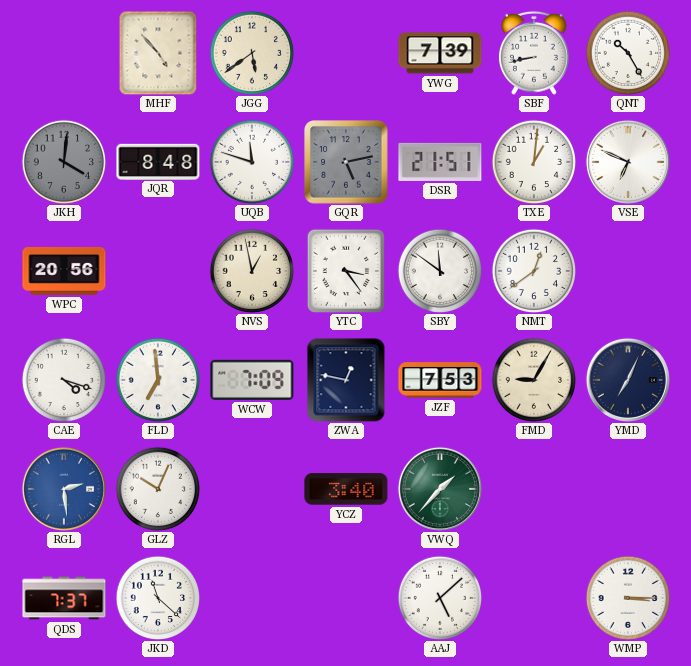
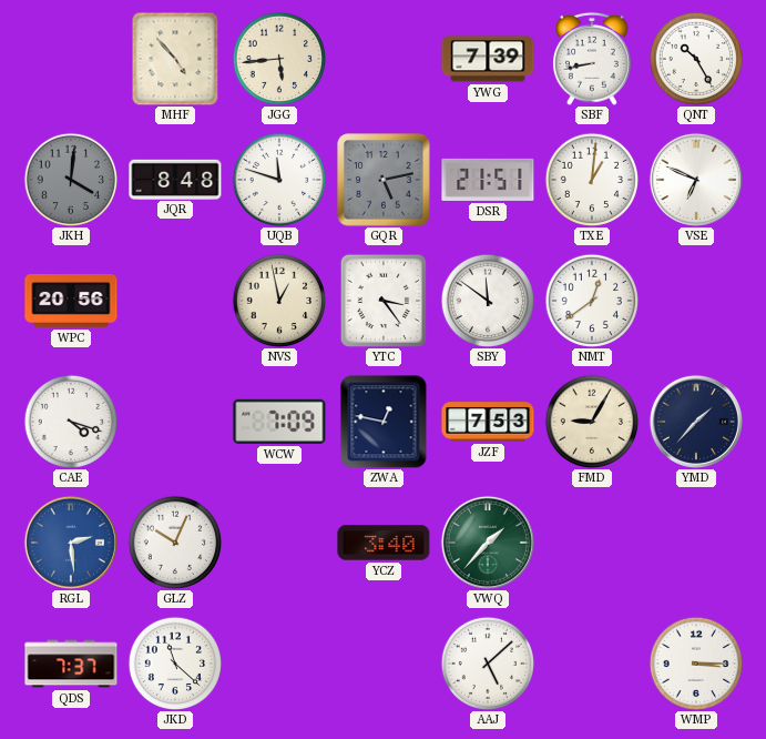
JGG: 5:39 -> 5:44
FLD: 6:59 -> none
YMD: 7:04 -> 1:37
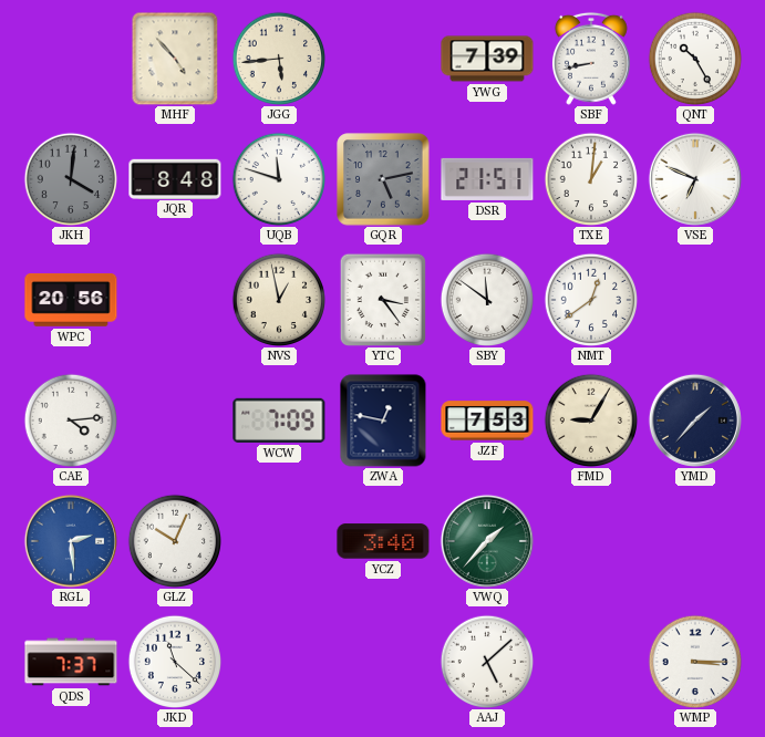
CAE: 4:18 -> 4:14
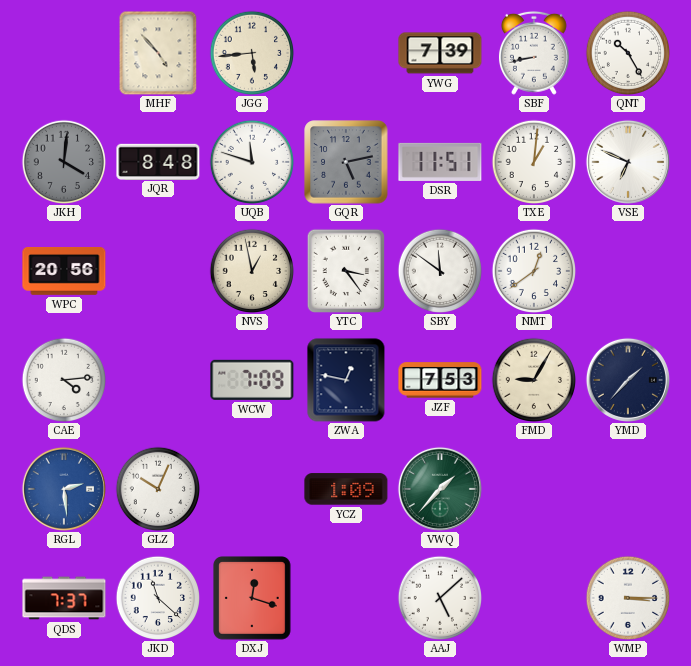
DSR: 21:51 -> 11:51
YCZ: 3:40 -> 1:09
DXJ: none -> 12:18
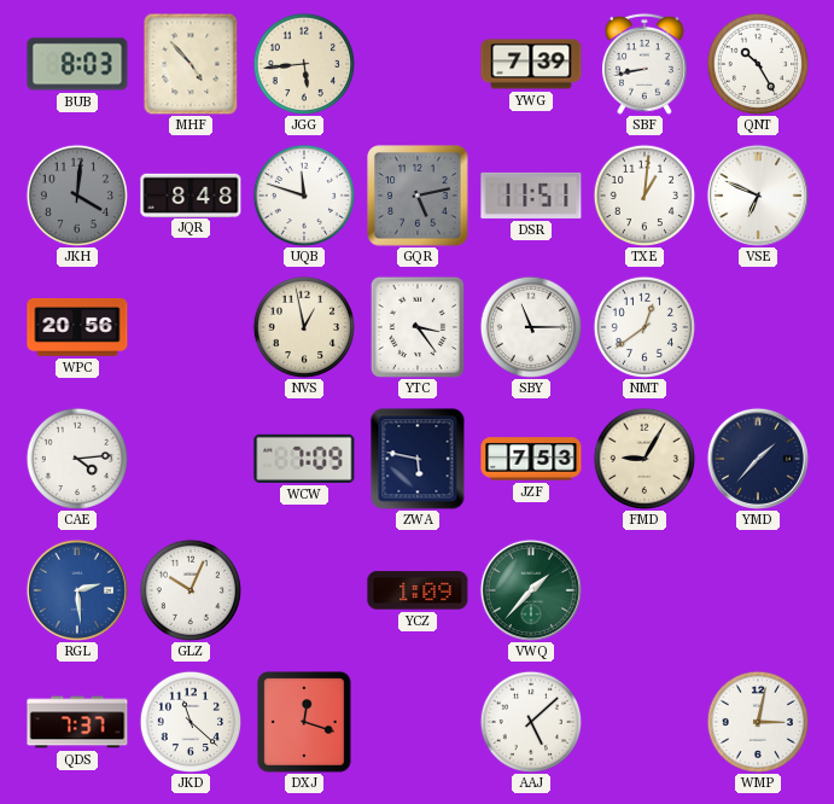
BUB: none -> 8:03
SBY: 11:51 -> 11:15
ZWA: 12:47 -> 5:47
WMP: 3:15 -> 3:02
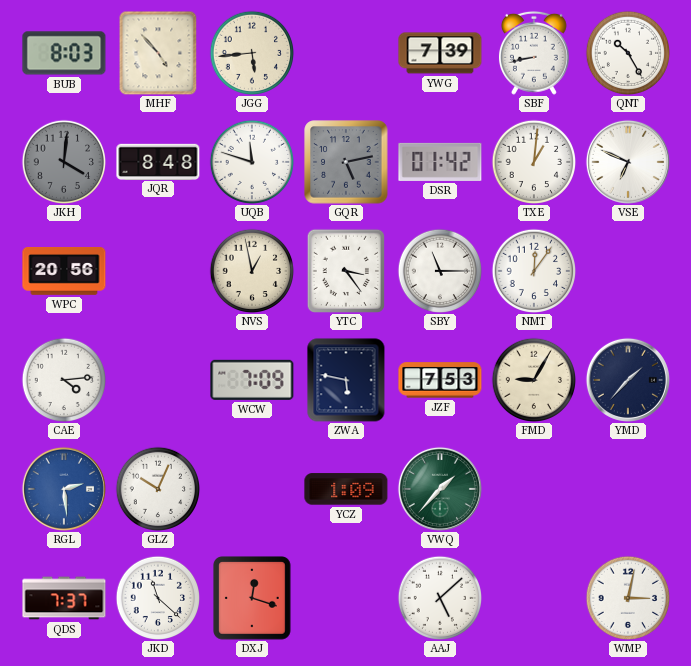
DSR: 11:51 -> 01:42
NMT: 12:39 -> 12:06
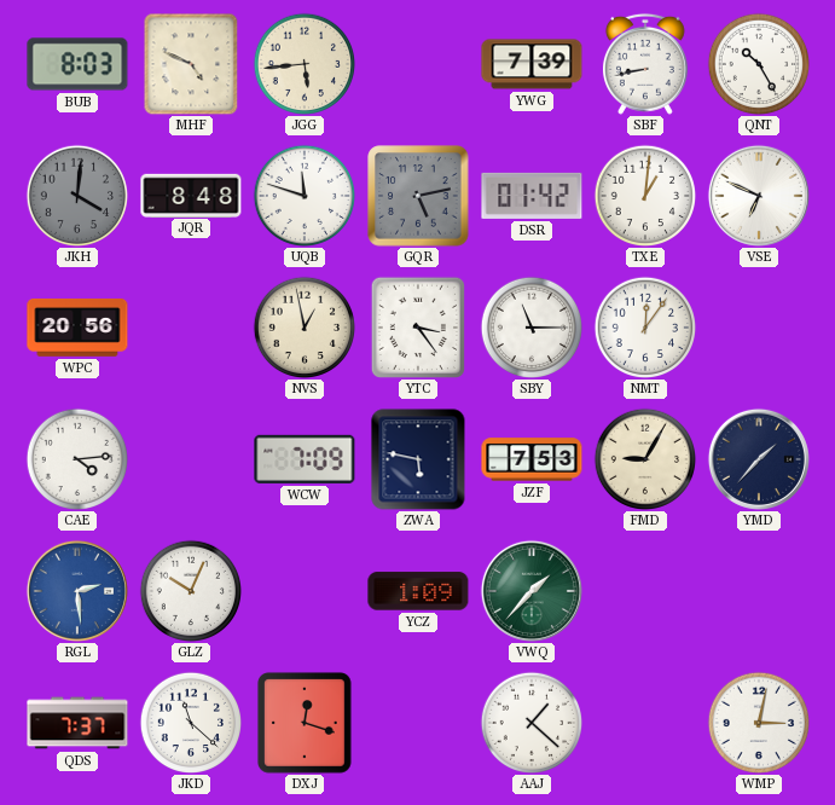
MHF: 4:53 -> 4:49
AAJ: 5:08 -> 1:22
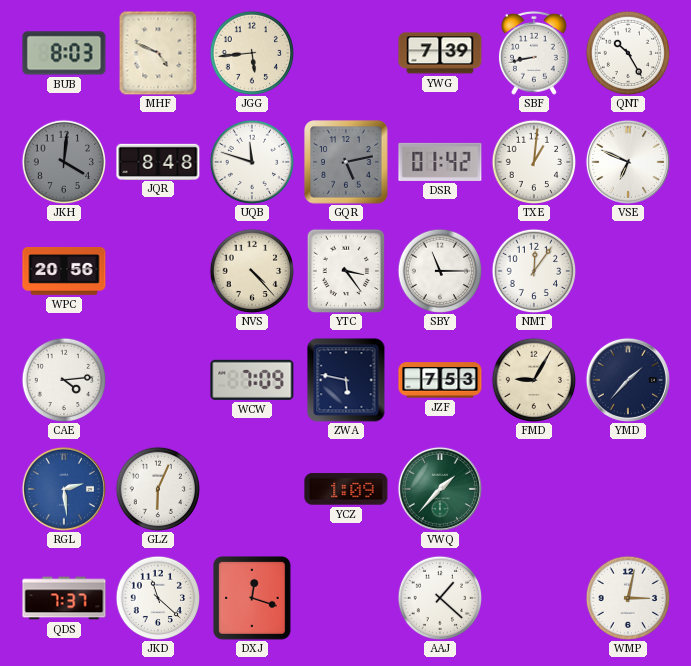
NVS: 12:58 -> 4:23
GLZ: 10:04 -> 6:04
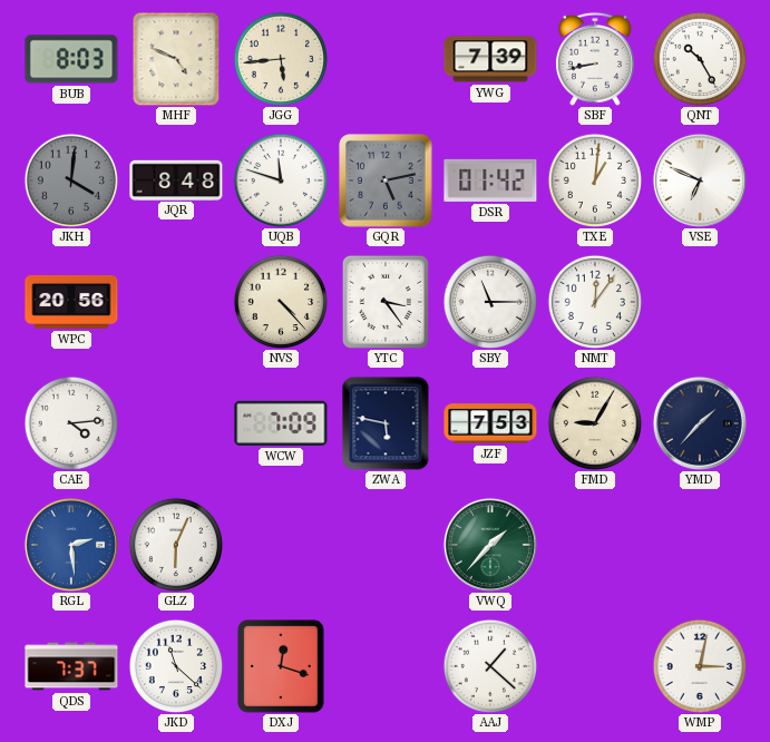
YCZ: 1:09 -> none
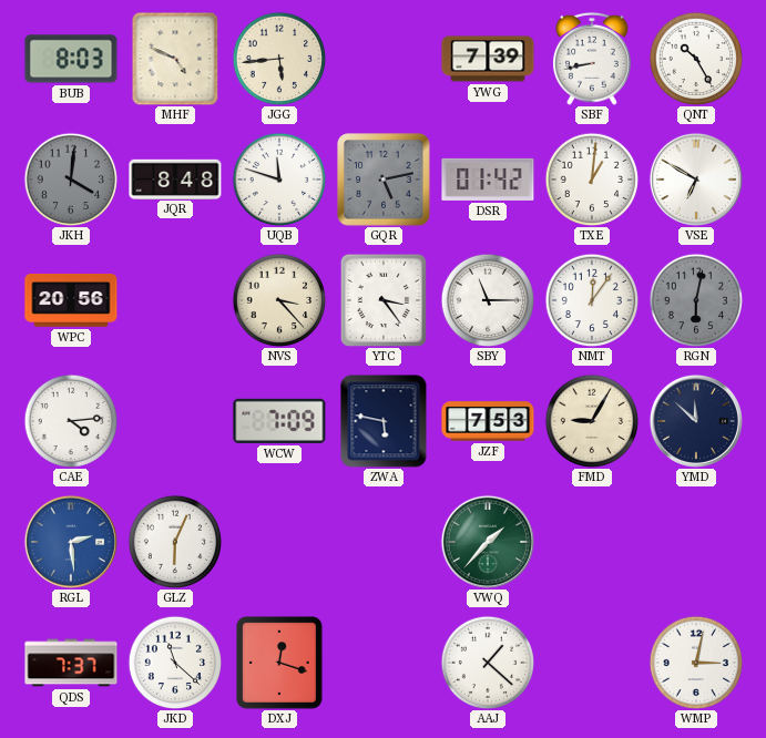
VSE: 6:49 -> 6:50
NVS: 4:23 -> 3:23
RGN: none -> 6:02
YMD: 1:37 -> 11:52
